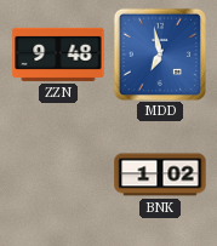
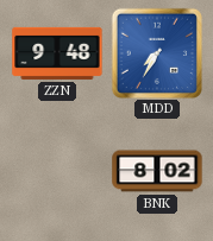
MDD: 6:58 -> 7:35
BNK: 1:02 -> 8:02
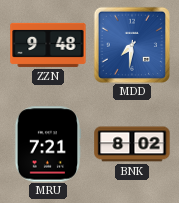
MDD: 7:35 -> 7:31
MRU: none -> 7:21
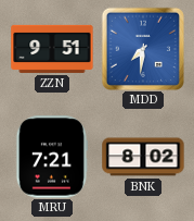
ZZN: 9:48 -> 9:51
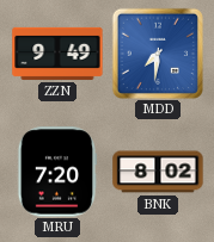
ZZN: 9:51 -> 9:49
MRU: 7:21 -> 7:20
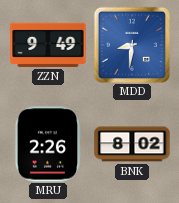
MDD: 7:31 -> 8:31
MRU: 7:20 -> 2:26
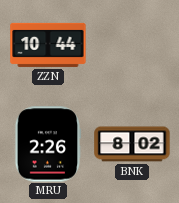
ZZN: 9:49 -> 10:44
MDD: 8:31 -> none
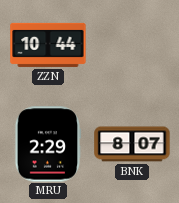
MRU: 2:26 -> 2:29
BNK: 8:02 -> 8:07
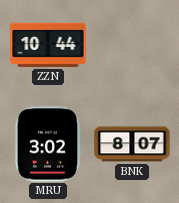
MRU: 2:29 -> 3:02
